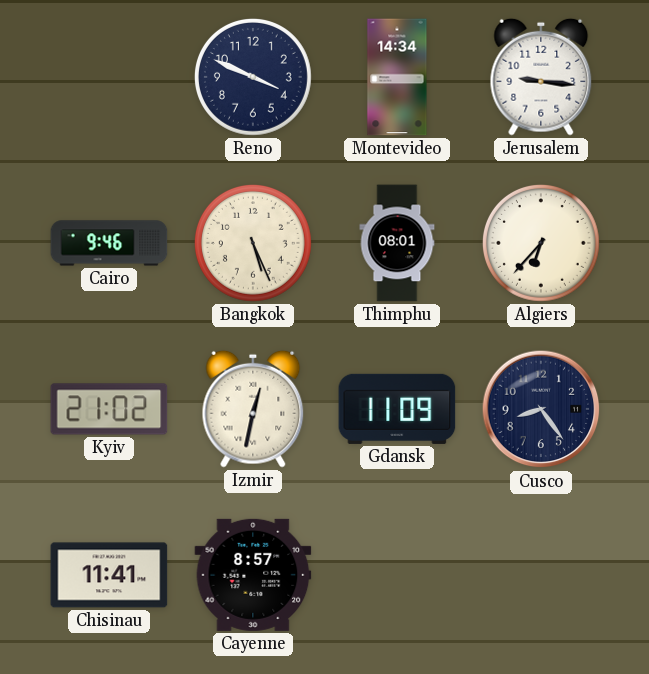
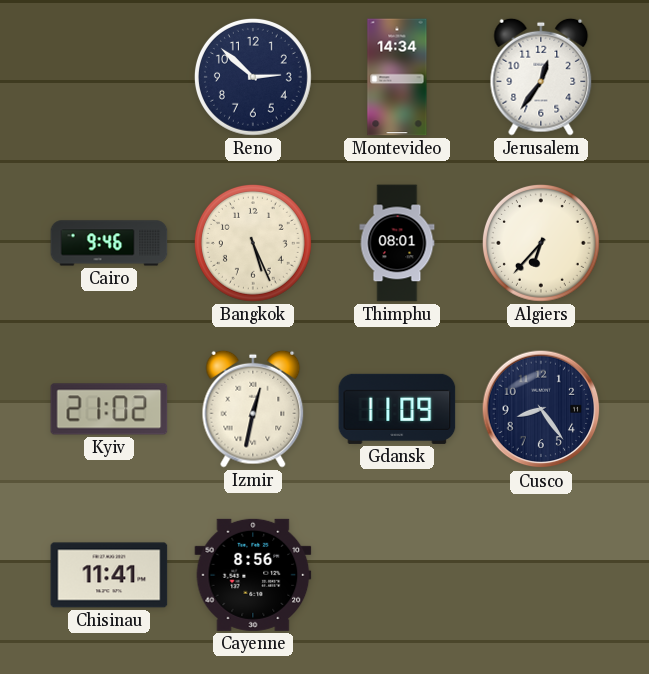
Reno: 3:49 -> 2:52
Jerusalem: 9:16 -> 12:36
Cayenne: 8:57 -> 8:56
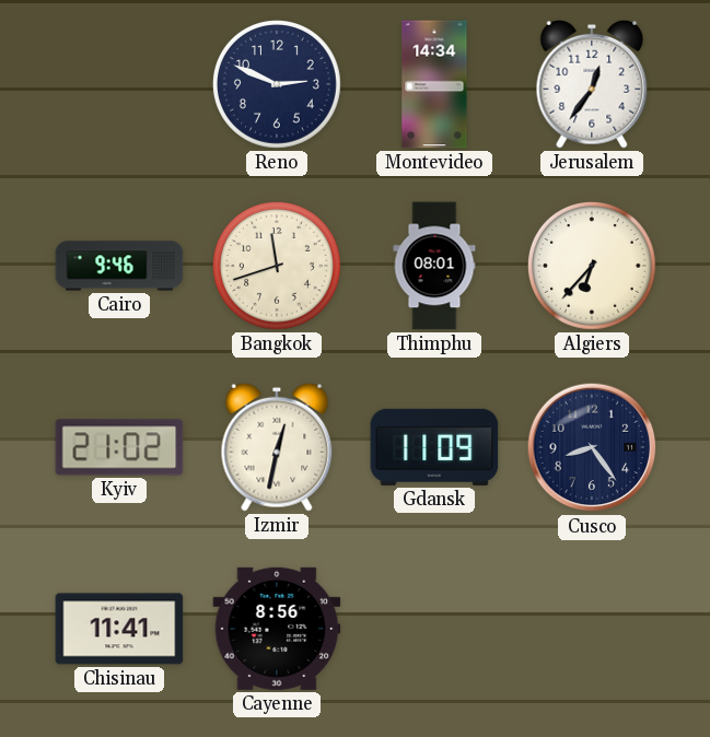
Reno: 2:52 -> 2:49
Bangkok: 5:26 -> 11:42
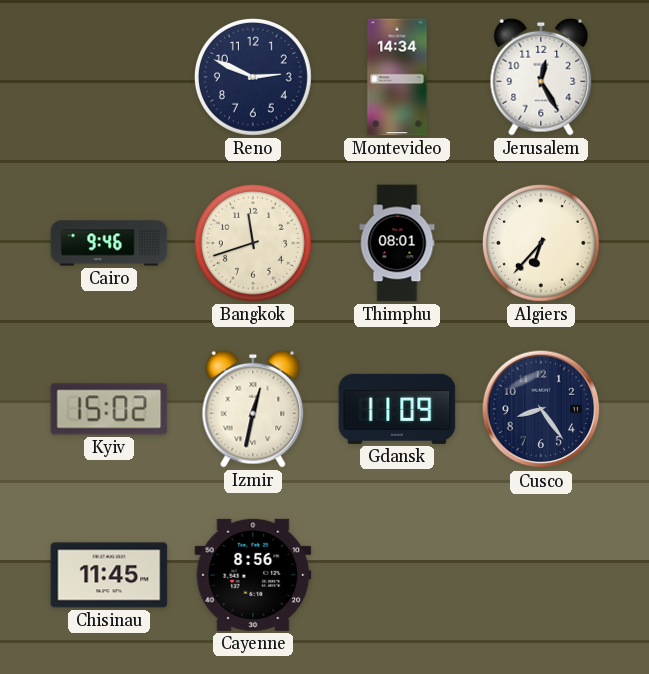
Jerusalem: 12:36 -> 12:25
Kyiv: 21:02 -> 15:02
Chisinau: 11:41 -> 11:45
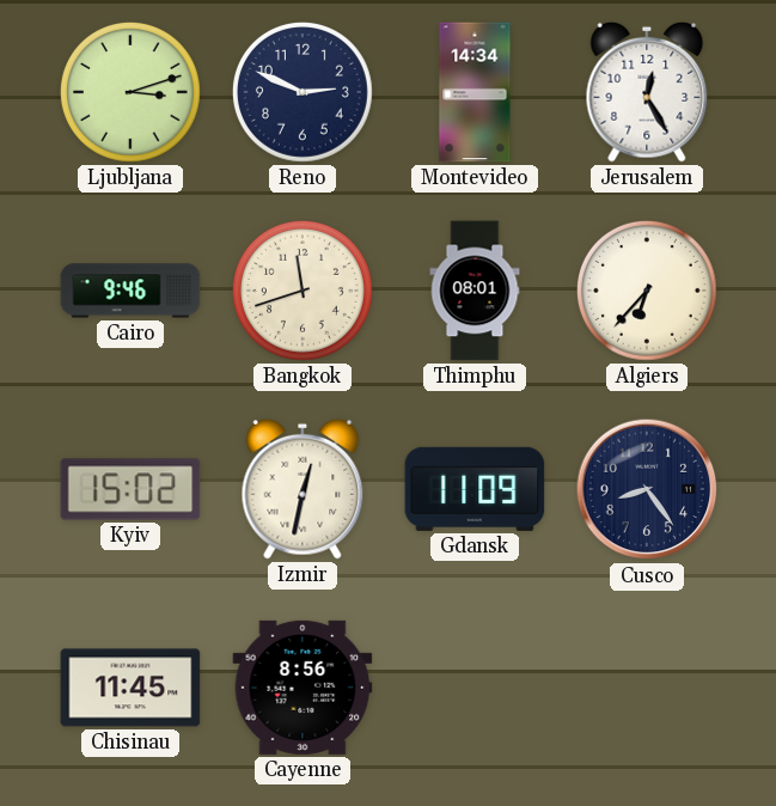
Ljubljana: none -> 3:12
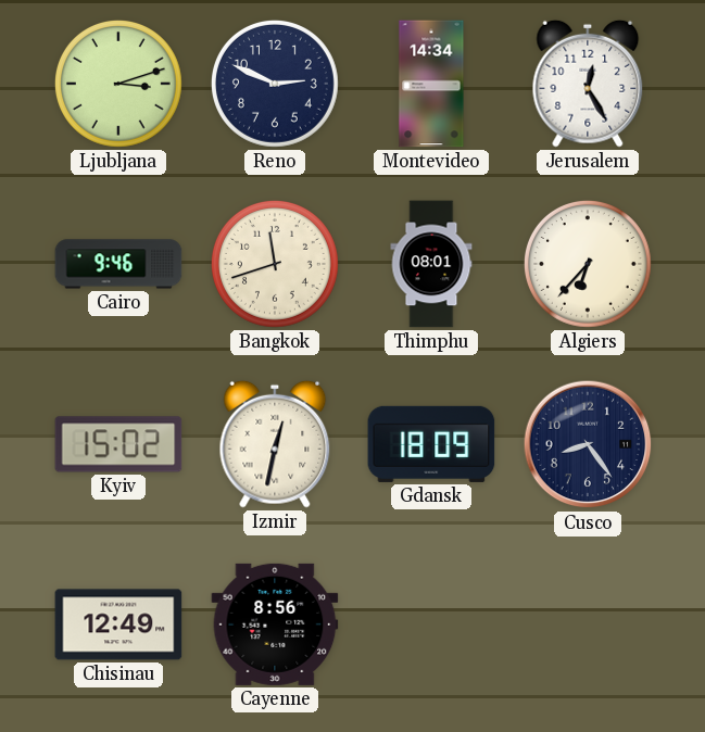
Gdansk: 11:09 -> 18:09
Chisinau: 11:45 -> 12:49
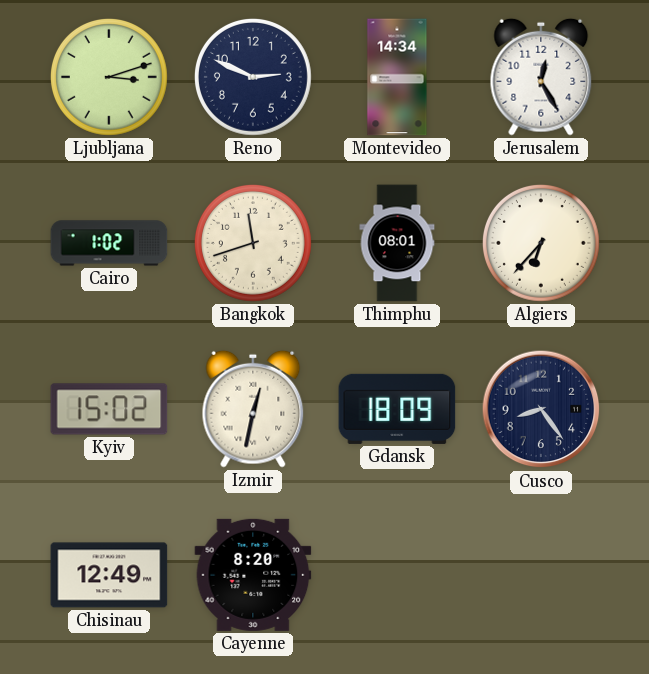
Cairo: 9:46 -> 1:02
Cayenne: 8:56 -> 8:20
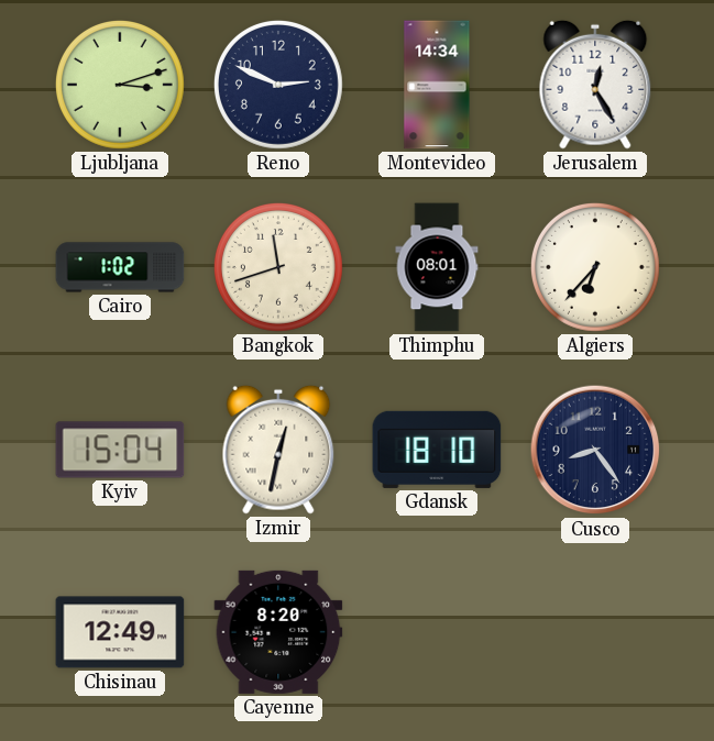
Kyiv: 15:02 -> 15:04
Gdansk: 18:09 -> 18:10
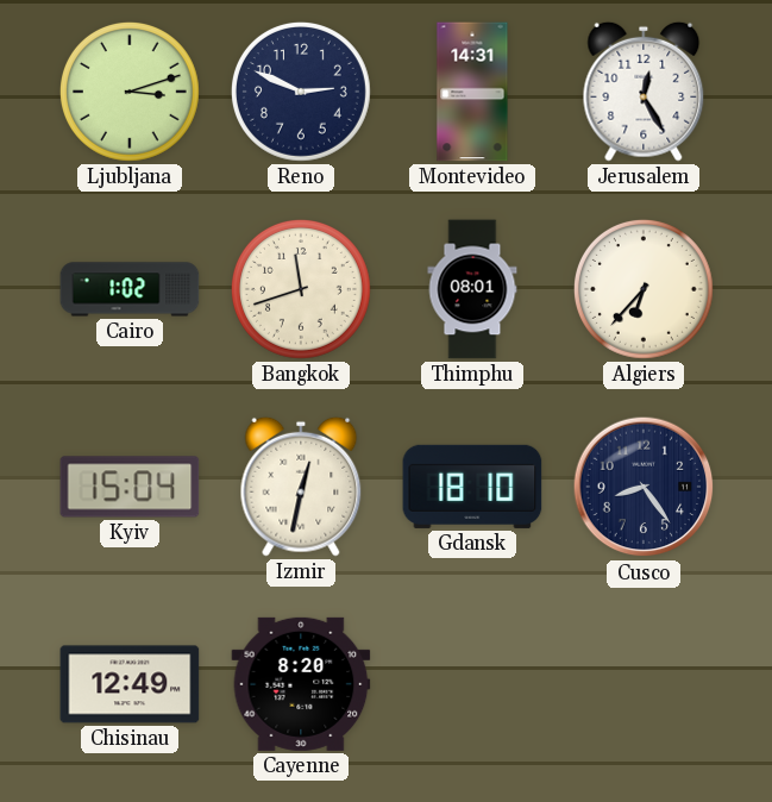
Montevideo: 14:34 -> 14:31
